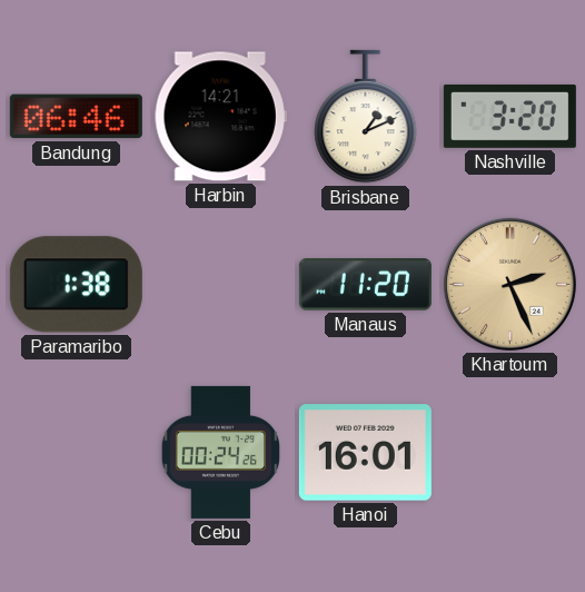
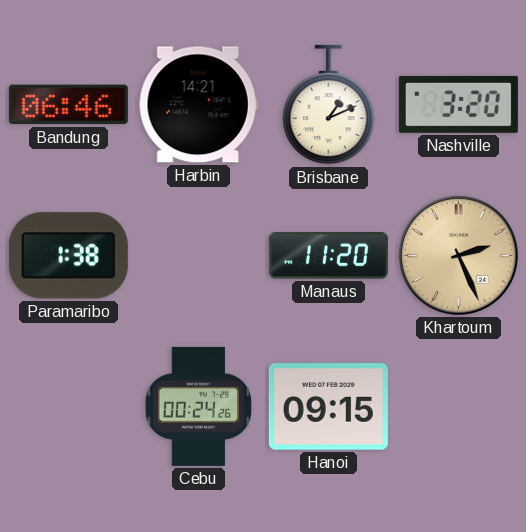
Hanoi: 16:01 -> 09:15
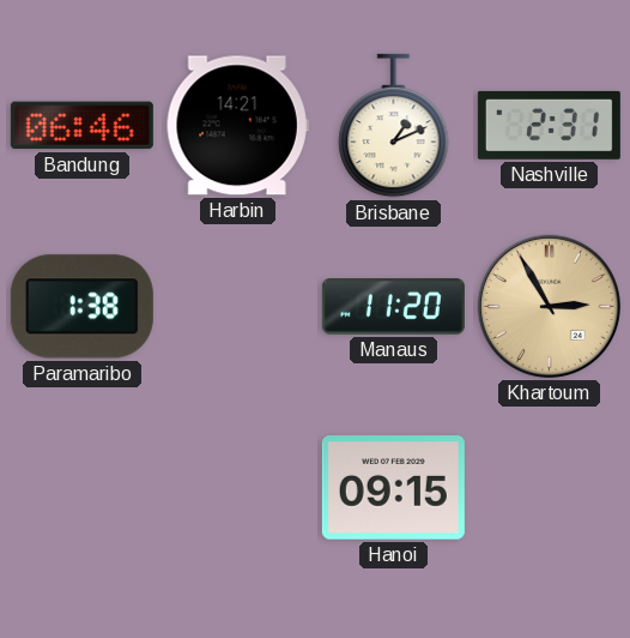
Nashville: 3:20 -> 2:31
Khartoum: 2:26 -> 2:55
Cebu: 00:24 -> none
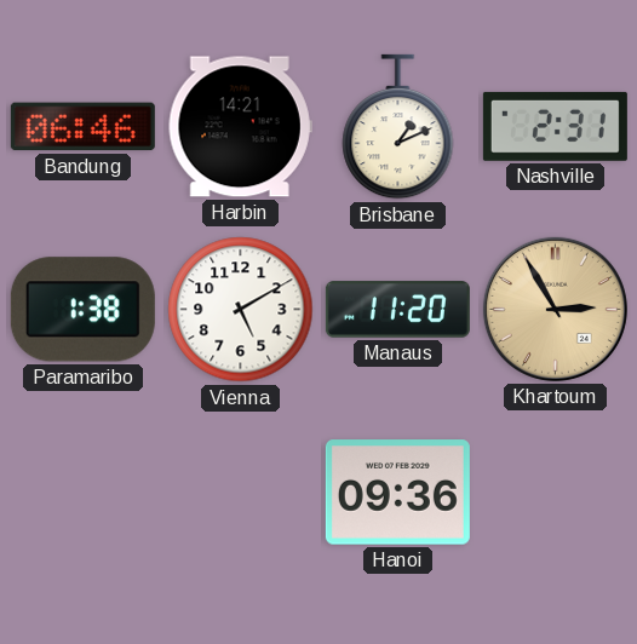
Vienna: none -> 5:10
Hanoi: 09:15 -> 09:36
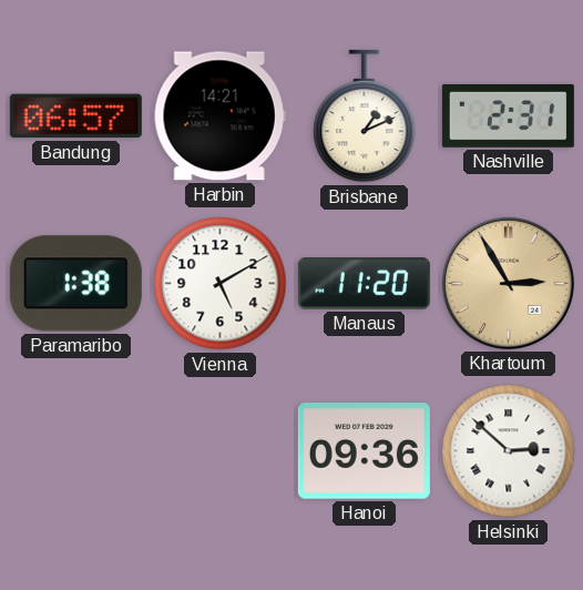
Bandung: 06:46 -> 06:57
Helsinki: none -> 2:52
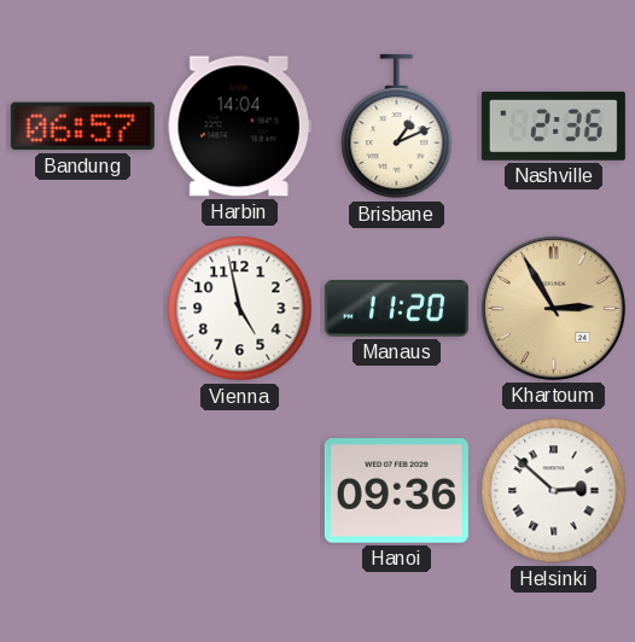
Harbin: 14:21 -> 14:04
Nashville: 2:31 -> 2:36
Paramaribo: 1:38 -> none
Vienna: 5:10 -> 4:58
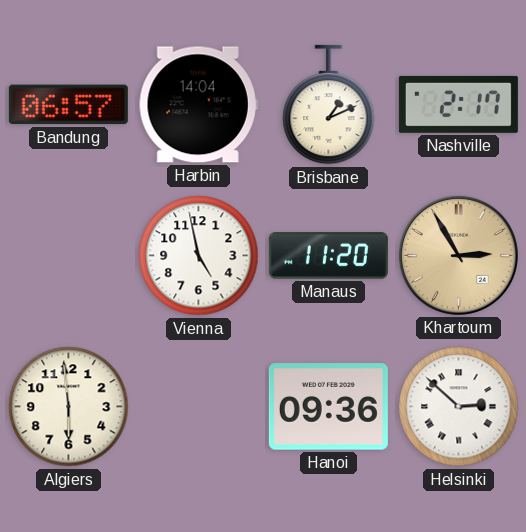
Nashville: 2:36 -> 2:17
Algiers: none -> 5:59
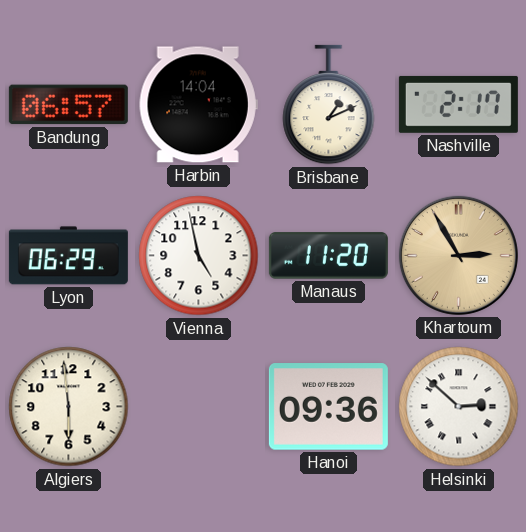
Lyon: none -> 06:29
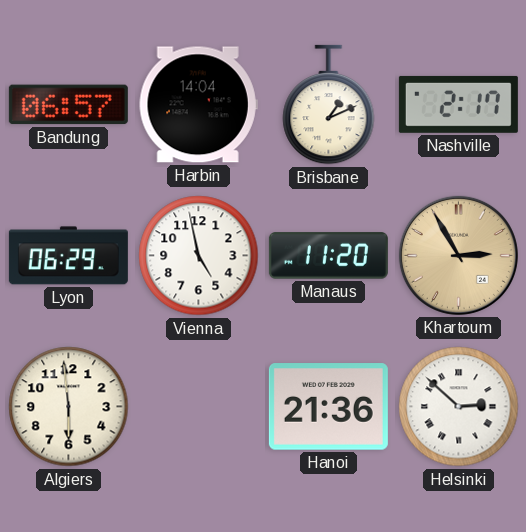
Hanoi: 09:36 -> 21:36
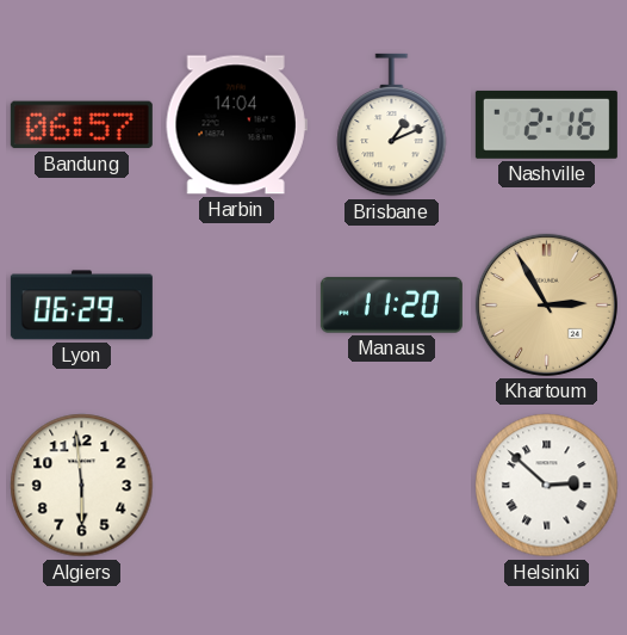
Nashville: 2:17 -> 2:16
Vienna: 4:58 -> none
Hanoi: 21:36 -> none
